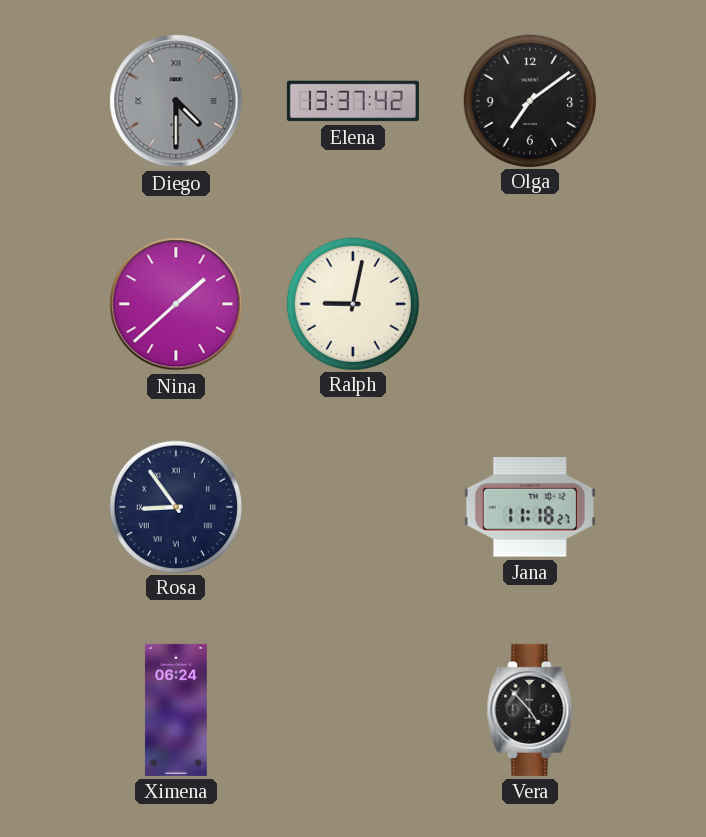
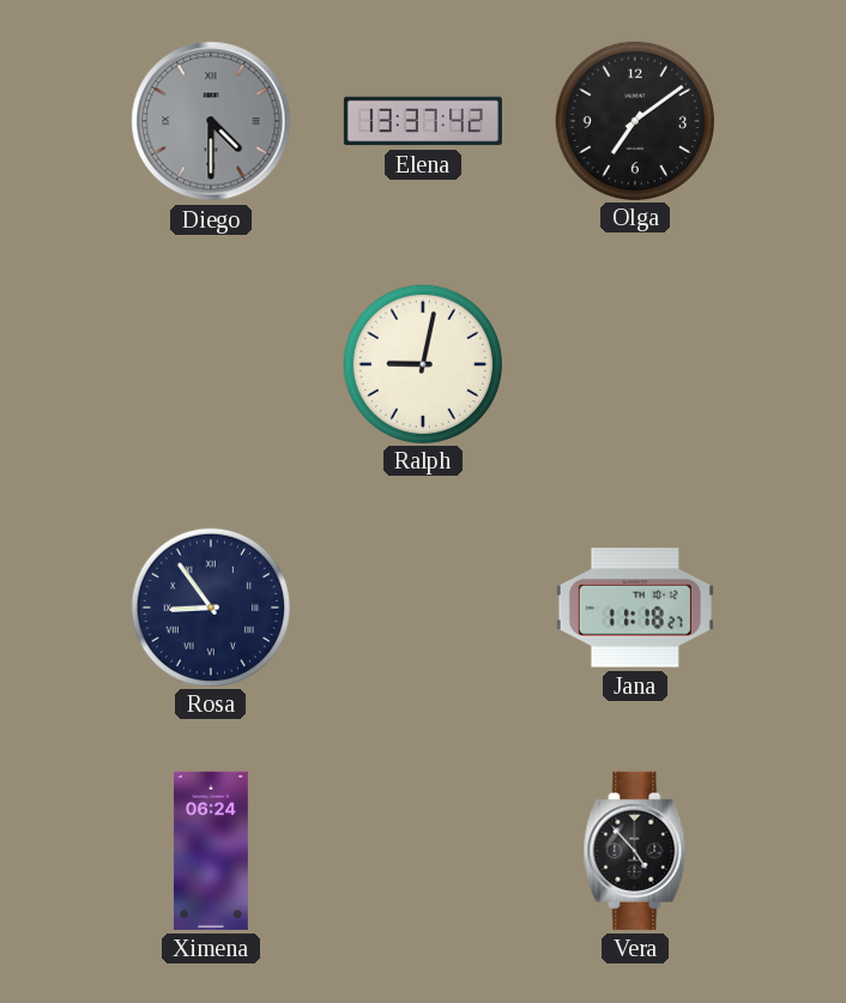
Nina: 1:38 -> none
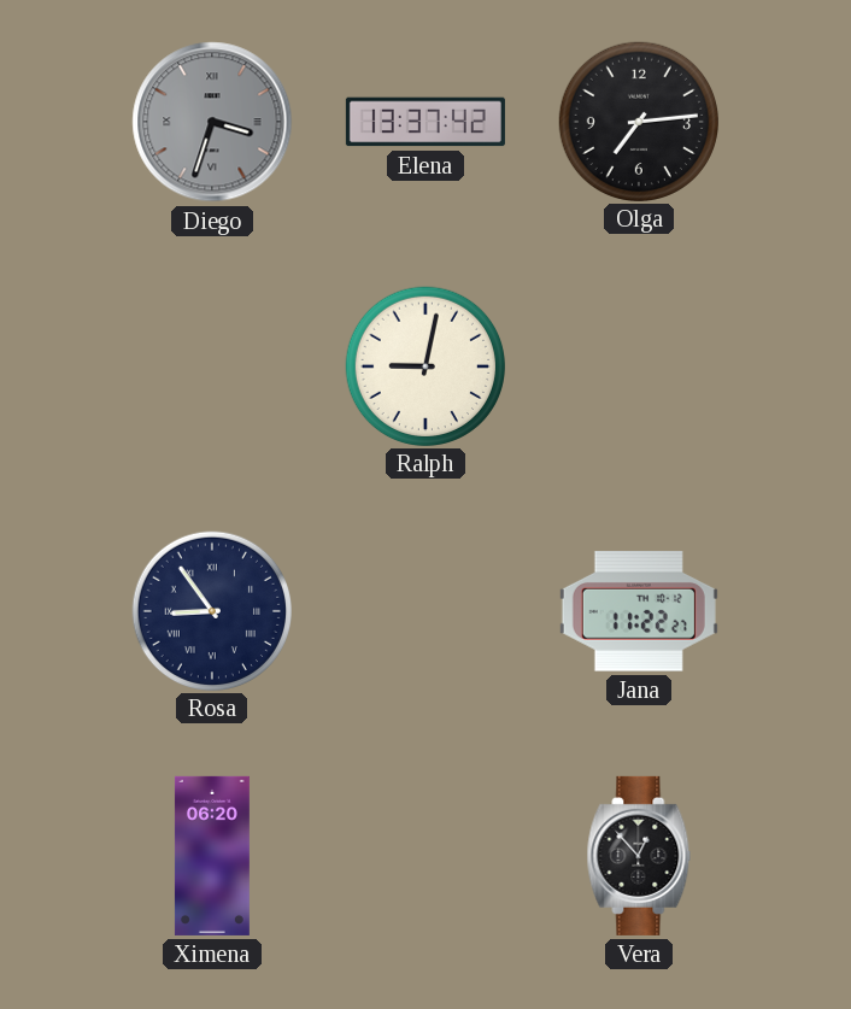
Diego: 4:30 -> 3:33
Olga: 7:09 -> 7:14
Jana: 11:18 -> 11:22
Ximena: 06:24 -> 06:20
Vera: 4:53 -> 12:53
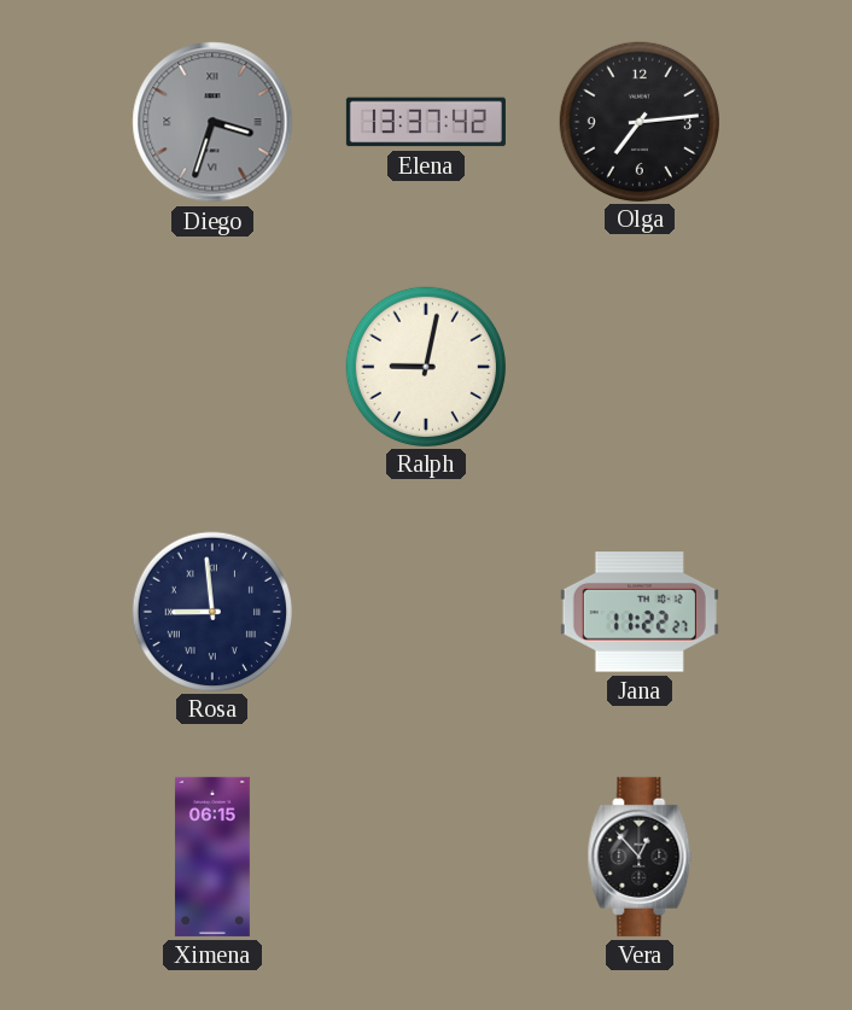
Rosa: 8:54 -> 8:59
Ximena: 06:20 -> 06:15
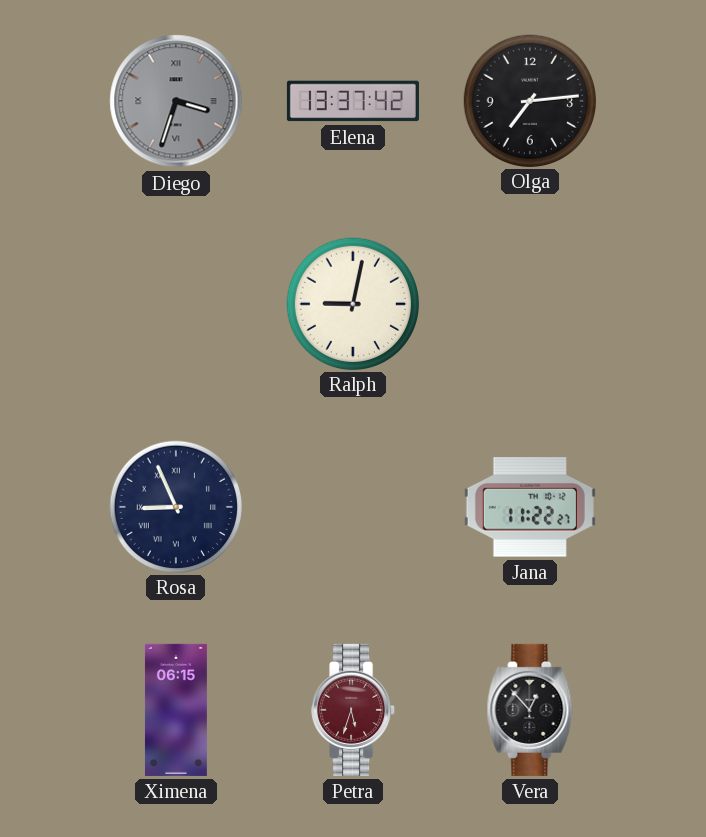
Rosa: 8:59 -> 8:56
Petra: none -> 5:33
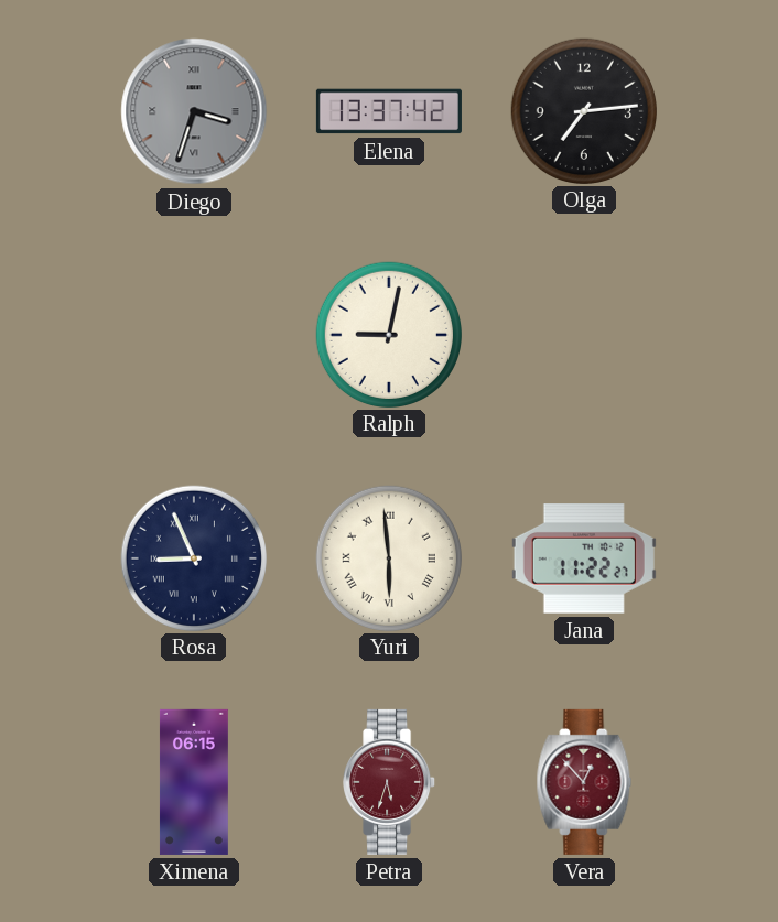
Yuri: none -> 5:59
Vera dial: black -> burgundy
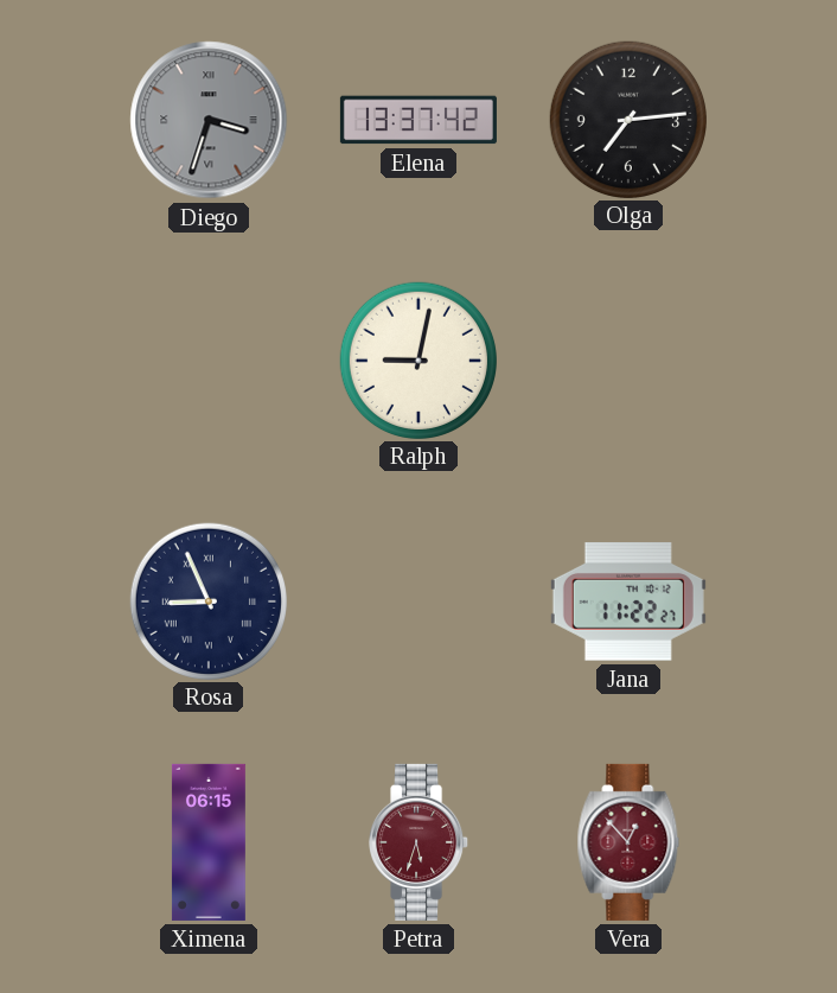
Yuri: 5:59 -> none
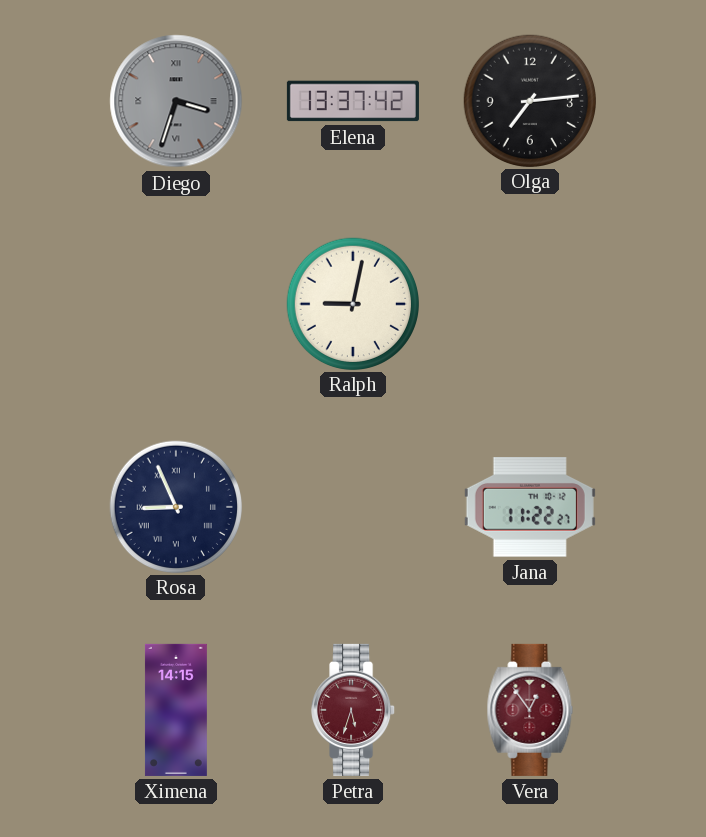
Ximena: 06:15 -> 14:15
Vera: 12:53 -> 12:54
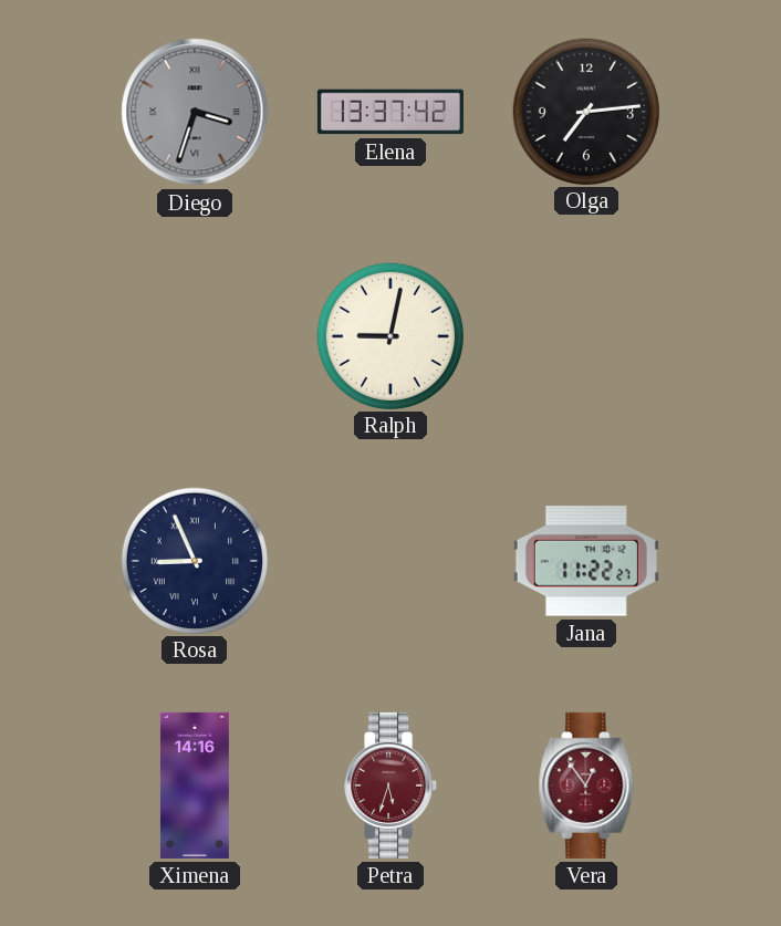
Ximena: 14:15 -> 14:16
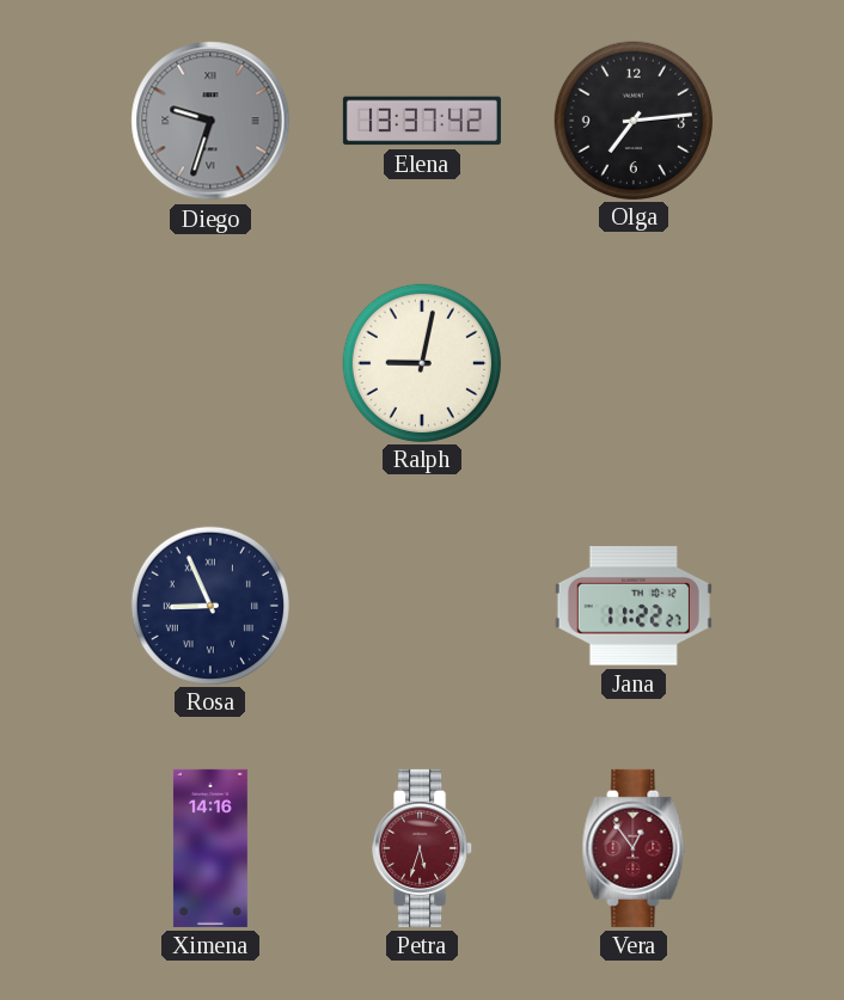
Diego: 3:33 -> 9:33
